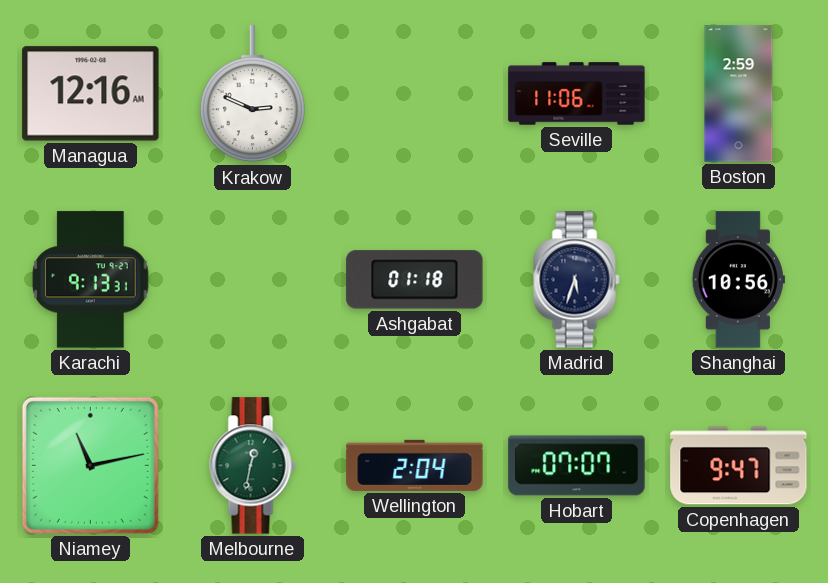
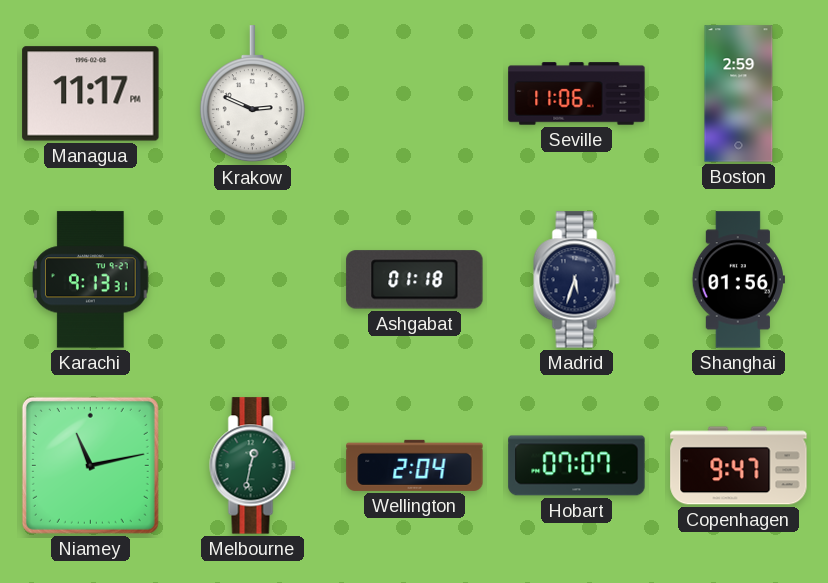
Managua: 12:16 -> 11:17
Shanghai: 10:56 -> 01:56
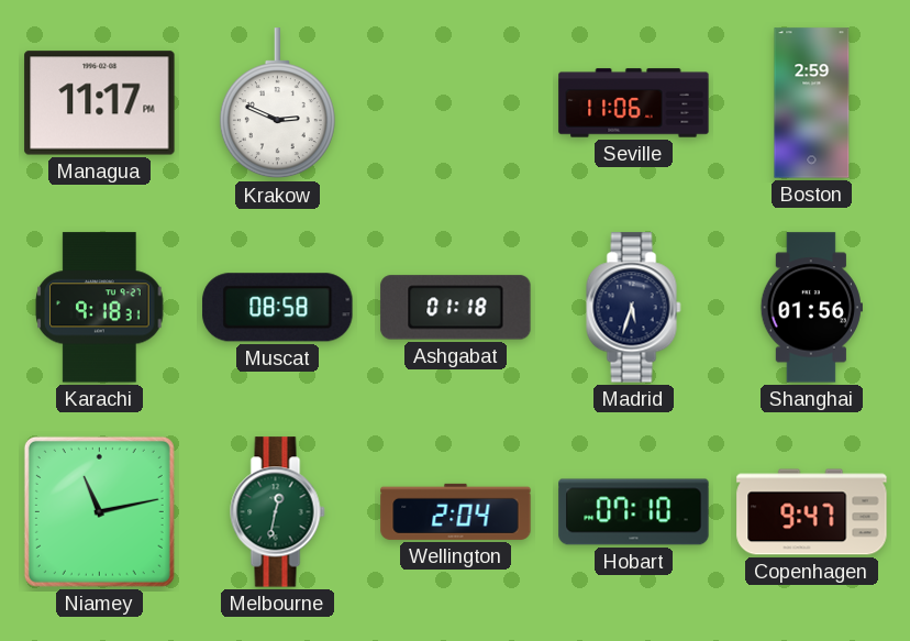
Karachi: 9:13 -> 9:18
Muscat: none -> 08:58
Hobart: 07:07 -> 07:10
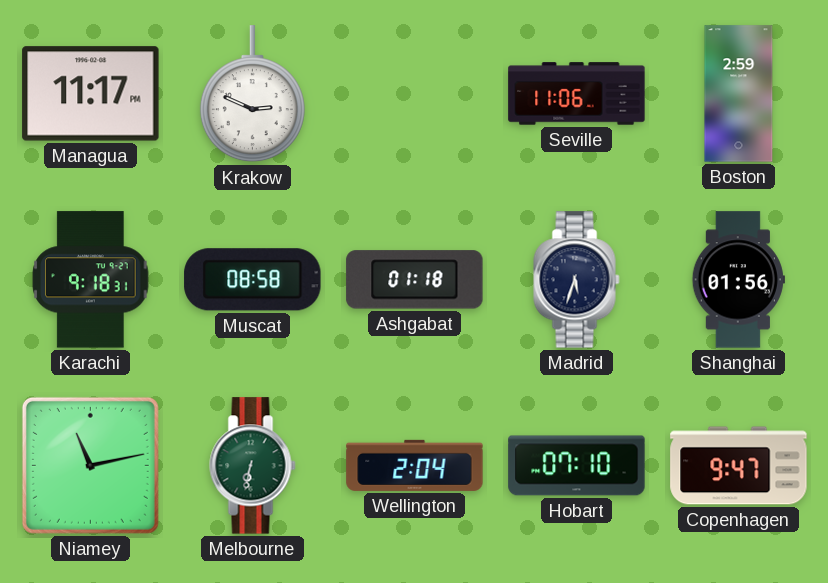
Melbourne: 12:32 -> 6:32
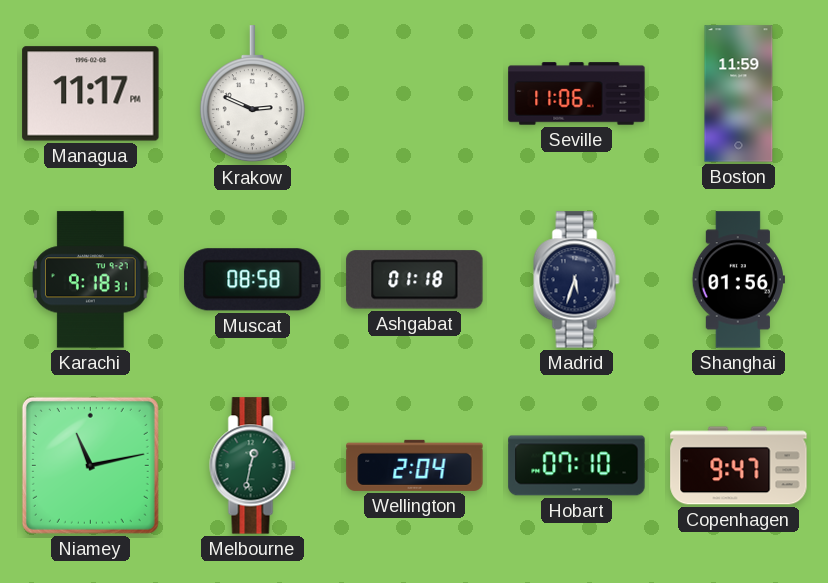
Boston: 2:59 -> 11:59
Melbourne: 6:32 -> 12:32
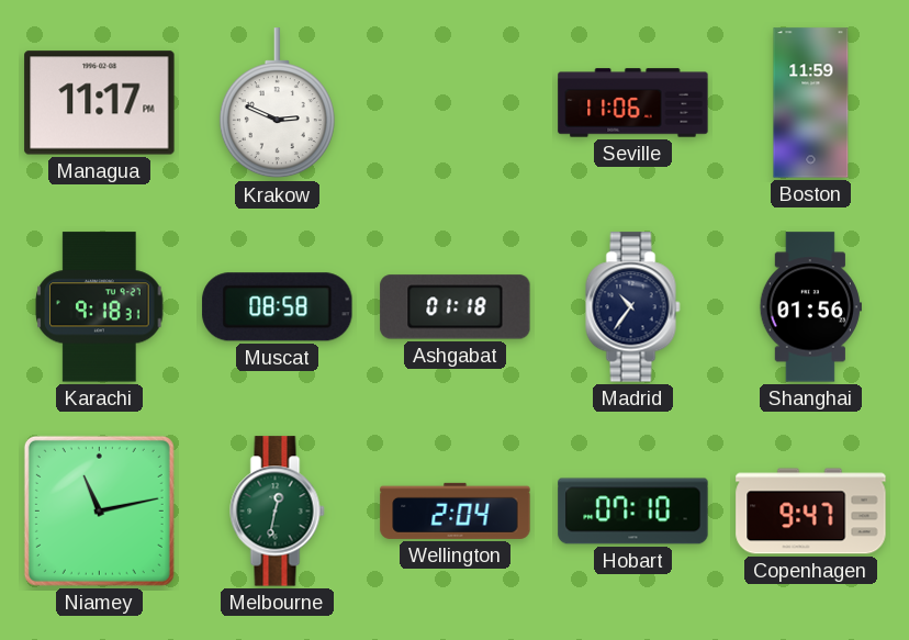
Madrid: 5:33 -> 10:36
